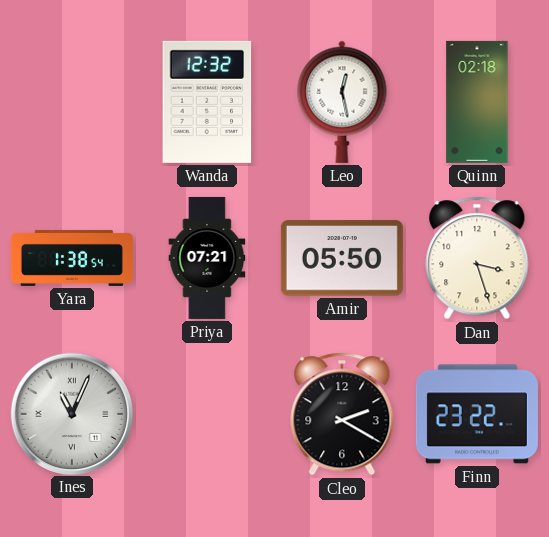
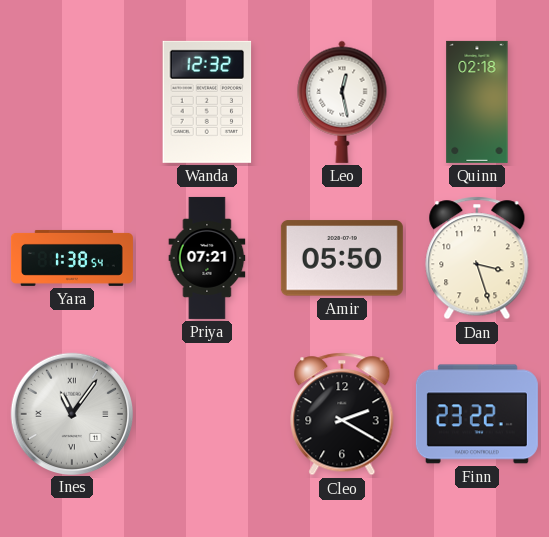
Ines: 11:04 -> 11:06
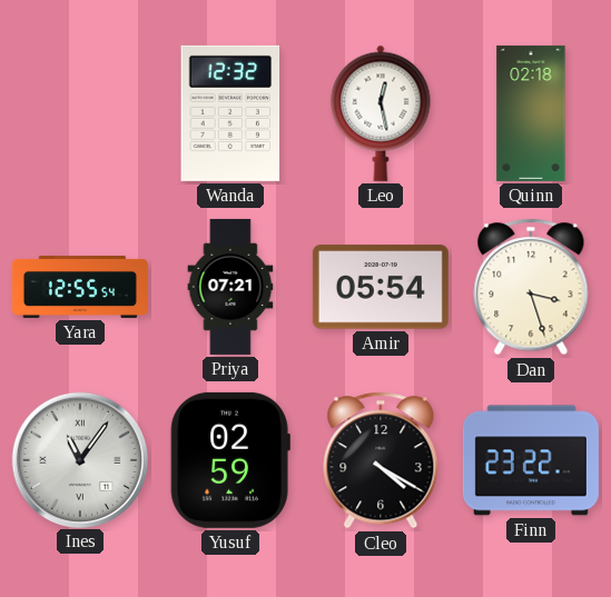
Yara: 1:38 -> 12:55
Amir: 05:50 -> 05:54
Yusuf: none -> 02:59
Cleo: 2:20 -> 4:20
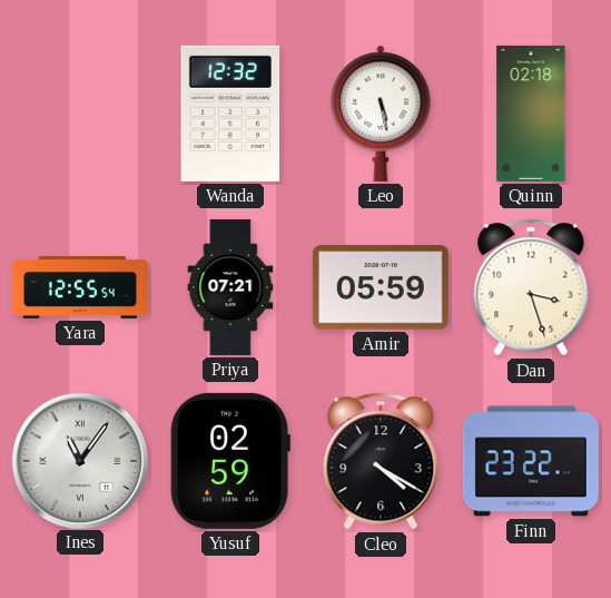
Leo: 12:28 -> 5:28
Amir: 05:54 -> 05:59
